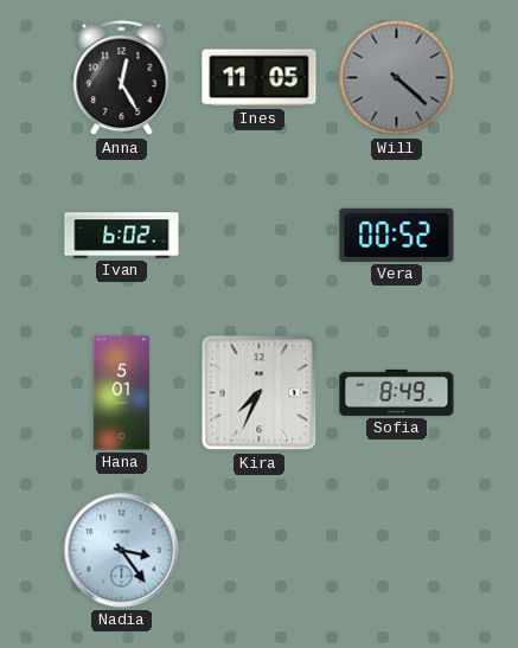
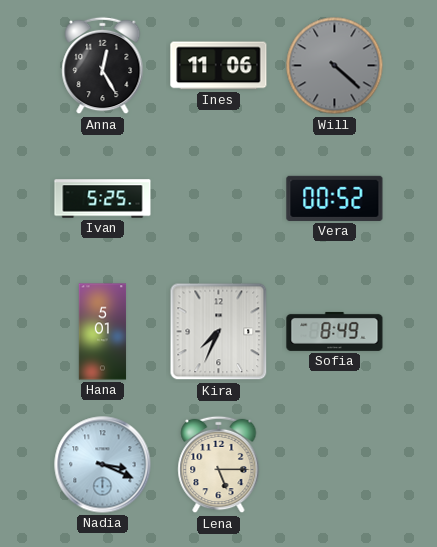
Ines: 11:05 -> 11:06
Ivan: 6:02 -> 5:25
Nadia: 3:24 -> 3:19
Lena: none -> 5:15
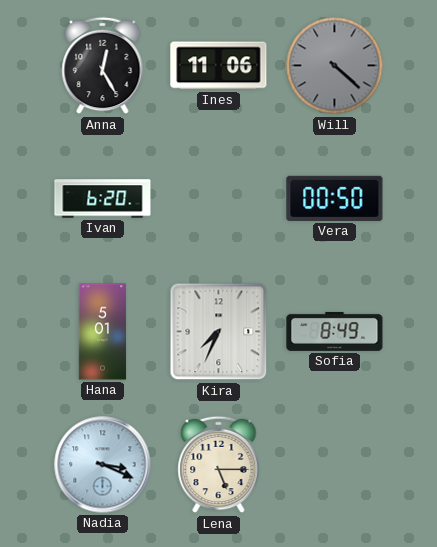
Ivan: 5:25 -> 6:20
Vera: 00:52 -> 00:50
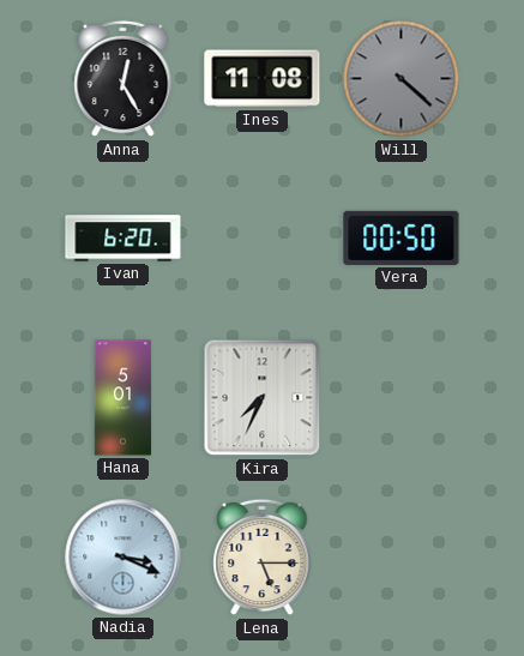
Ines: 11:06 -> 11:08
Sofia: 8:49 -> none
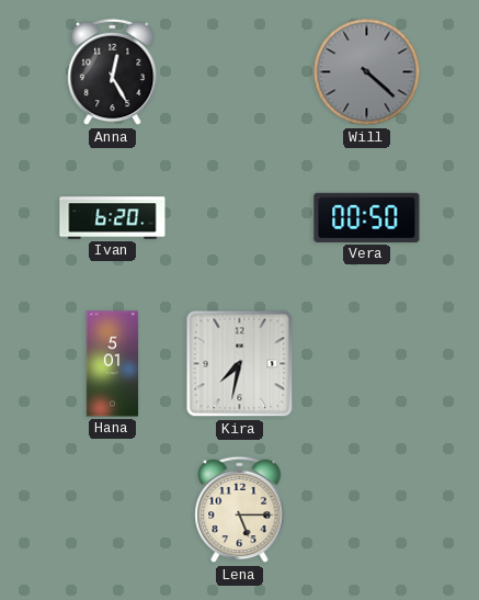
Ines: 11:08 -> none
Kira: 7:34 -> 7:32
Nadia: 3:19 -> none
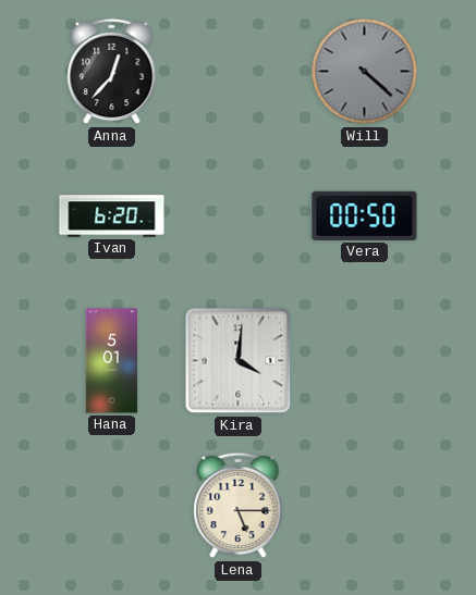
Anna: 12:25 -> 12:37
Kira: 7:32 -> 4:01
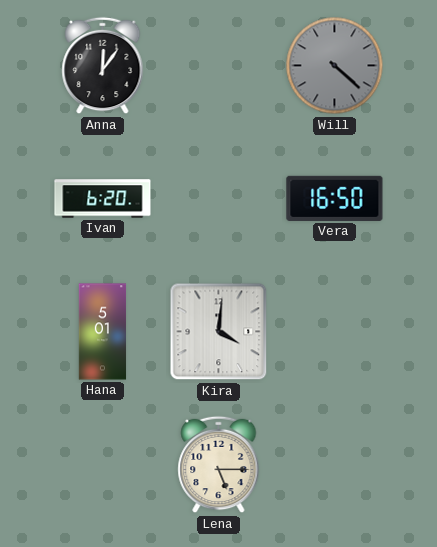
Anna: 12:37 -> 12:06
Vera: 00:50 -> 16:50
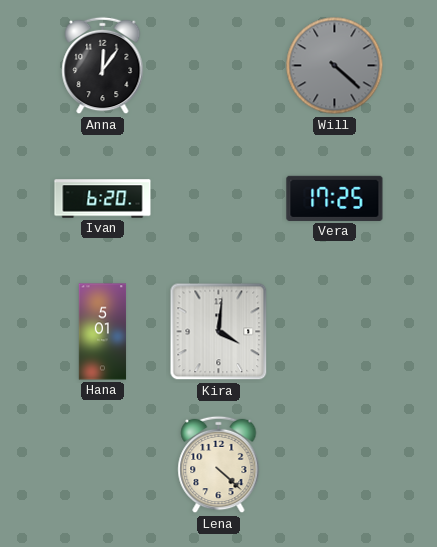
Vera: 16:50 -> 17:25
Lena: 5:15 -> 4:22
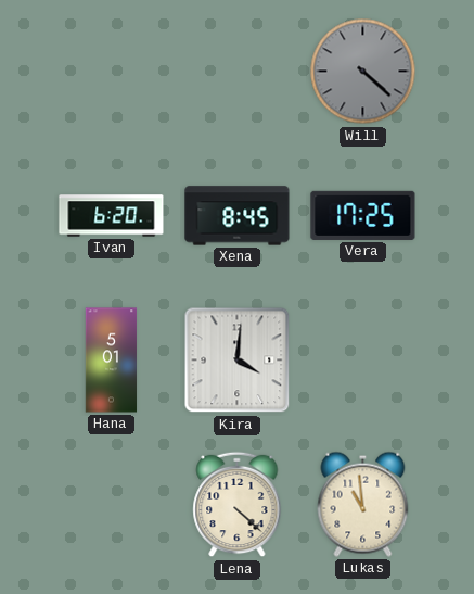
Anna: 12:06 -> none
Xena: none -> 8:45
Lukas: none -> 10:59
